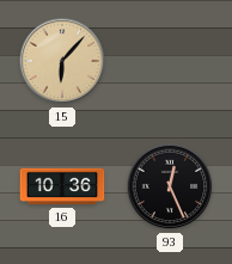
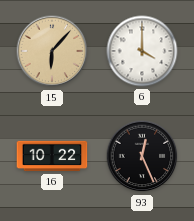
6: none -> 4:00
16: 10:36 -> 10:22
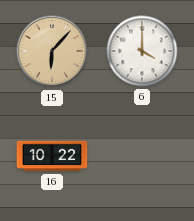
93: 12:26 -> none
